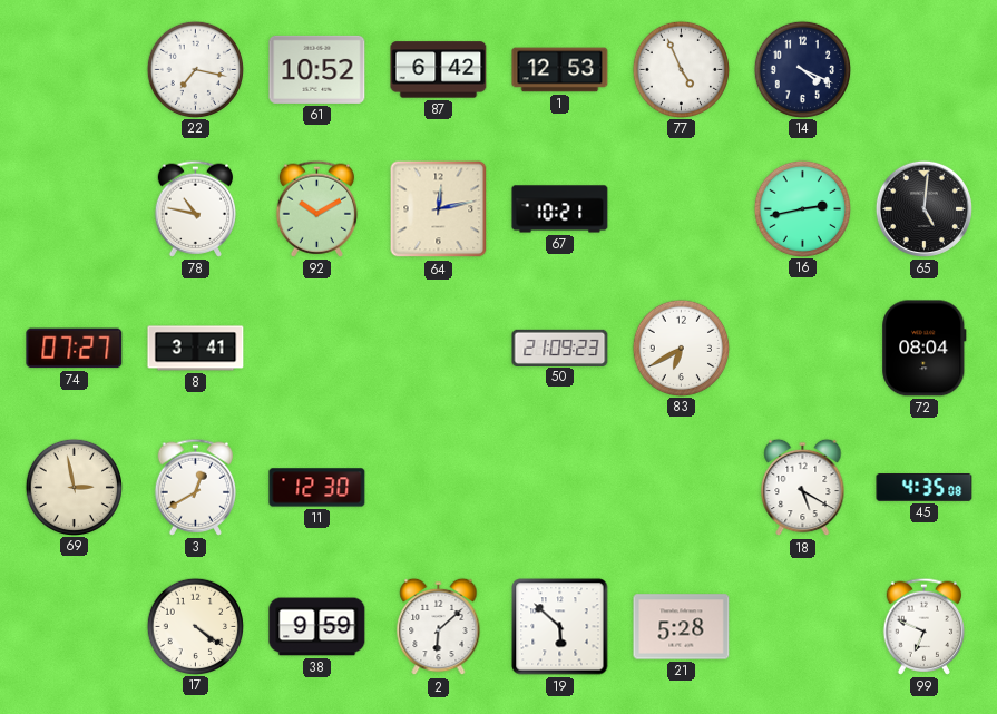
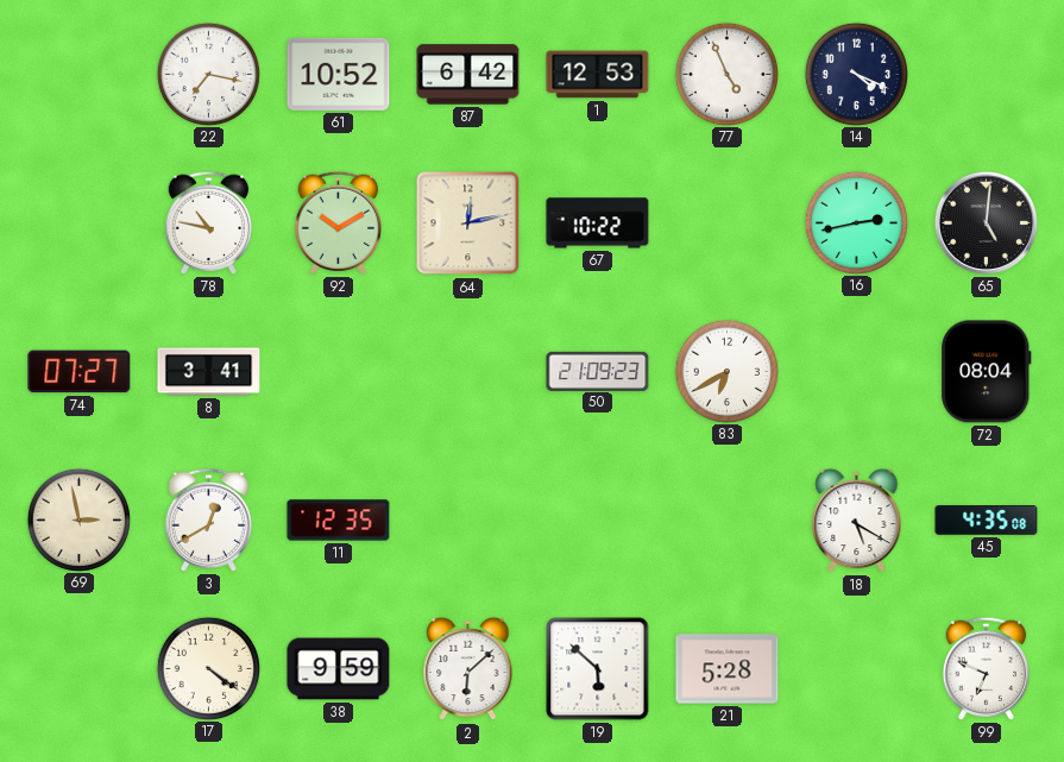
67: 10:21 -> 10:22
11: 12:30 -> 12:35
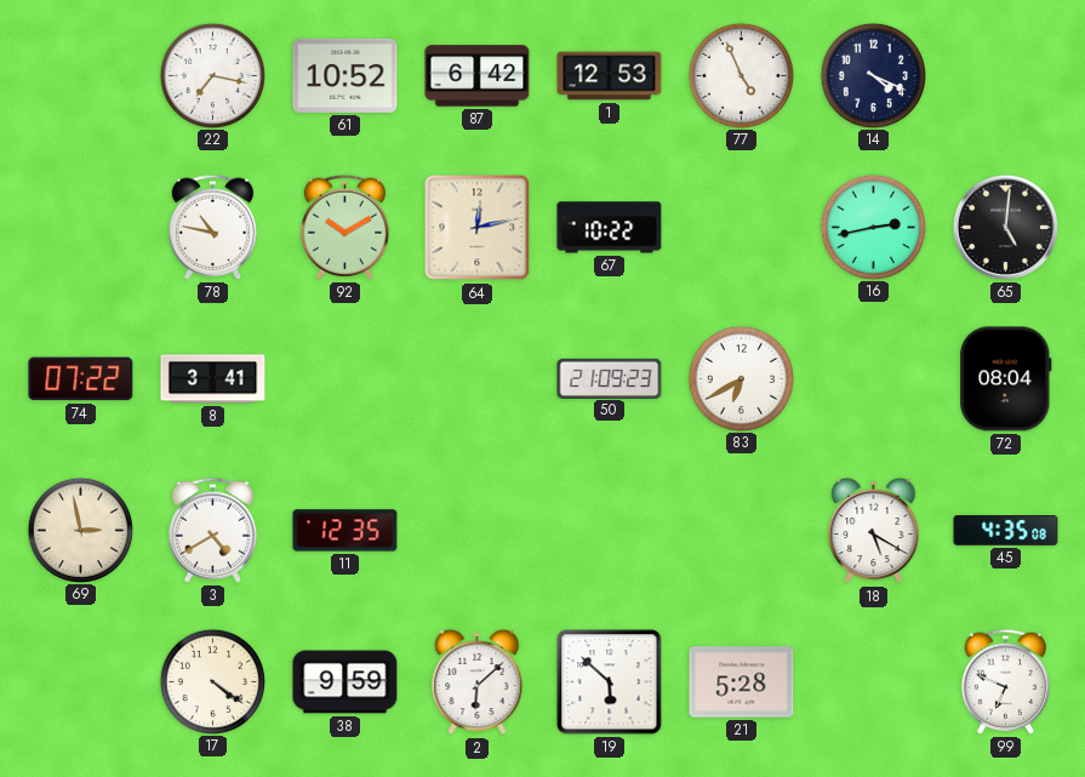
74: 07:27 -> 07:22
3: 12:40 -> 4:40
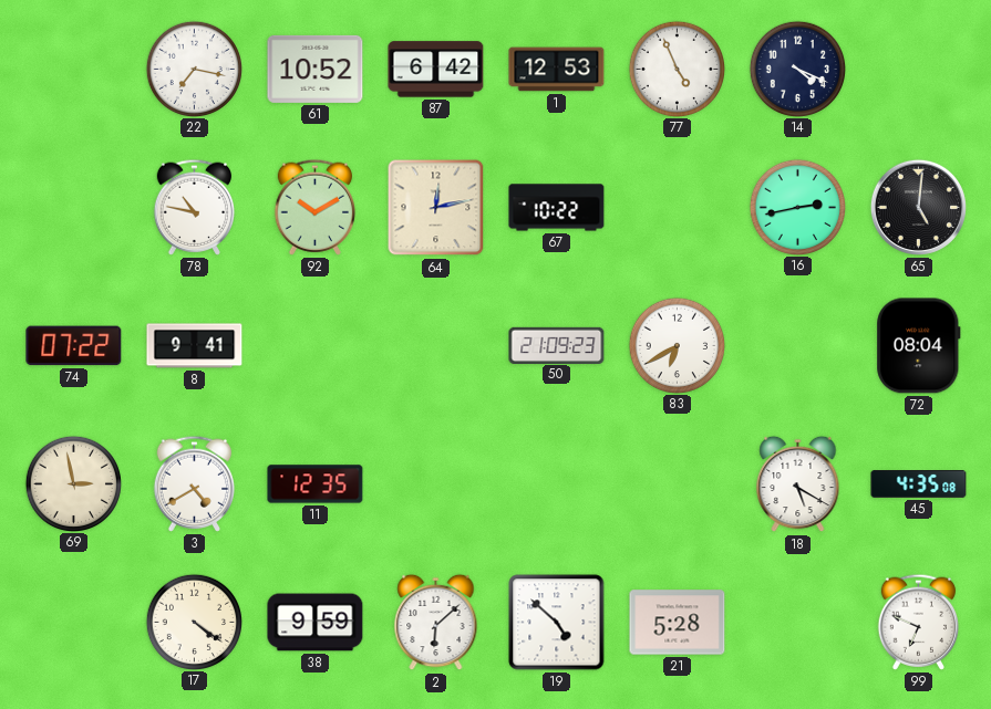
8: 3:41 -> 9:41
19: 5:52 -> 4:52
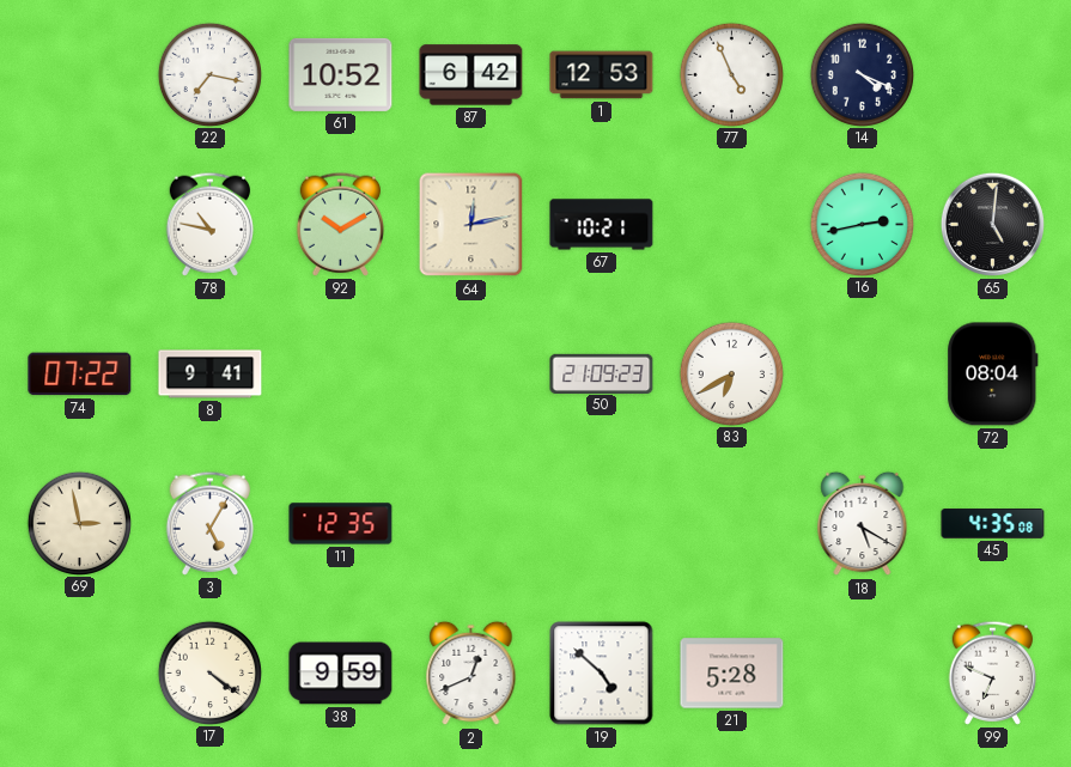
67: 10:22 -> 10:21
3: 4:40 -> 5:05
2: 6:08 -> 12:41
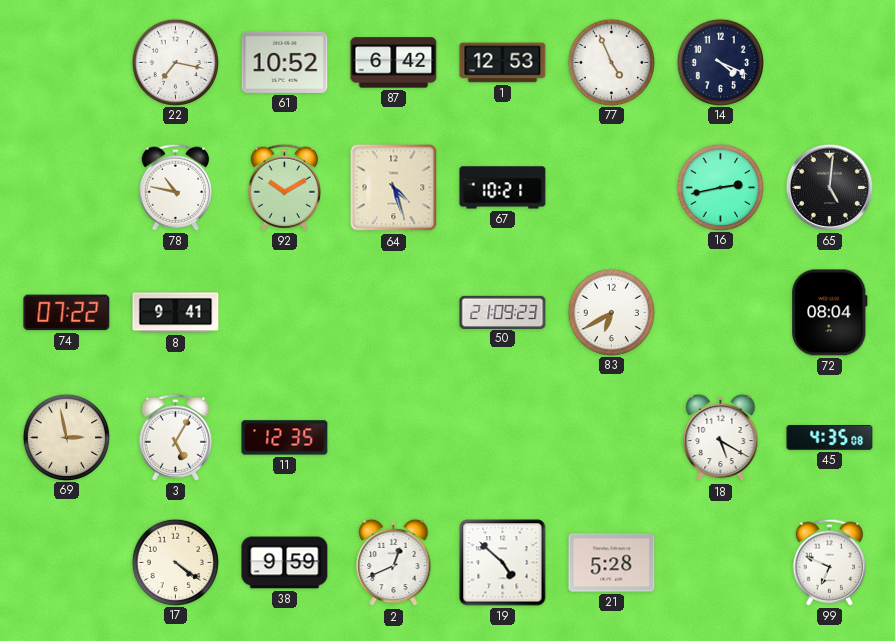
64: 12:13 -> 4:27
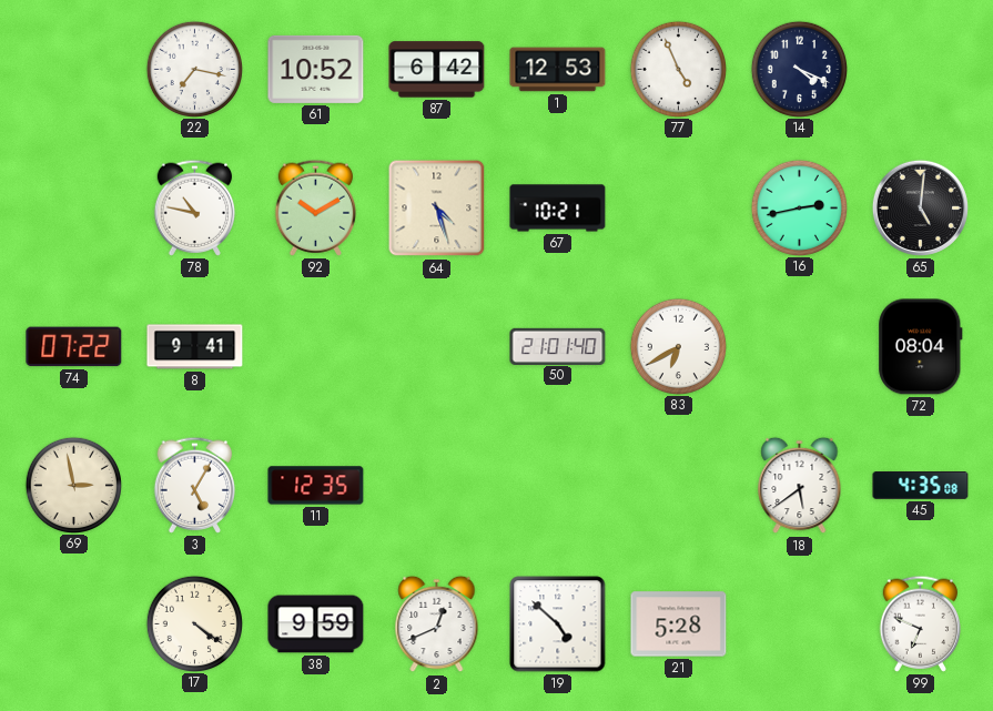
50: 21:09 -> 21:01
18: 5:20 -> 5:39
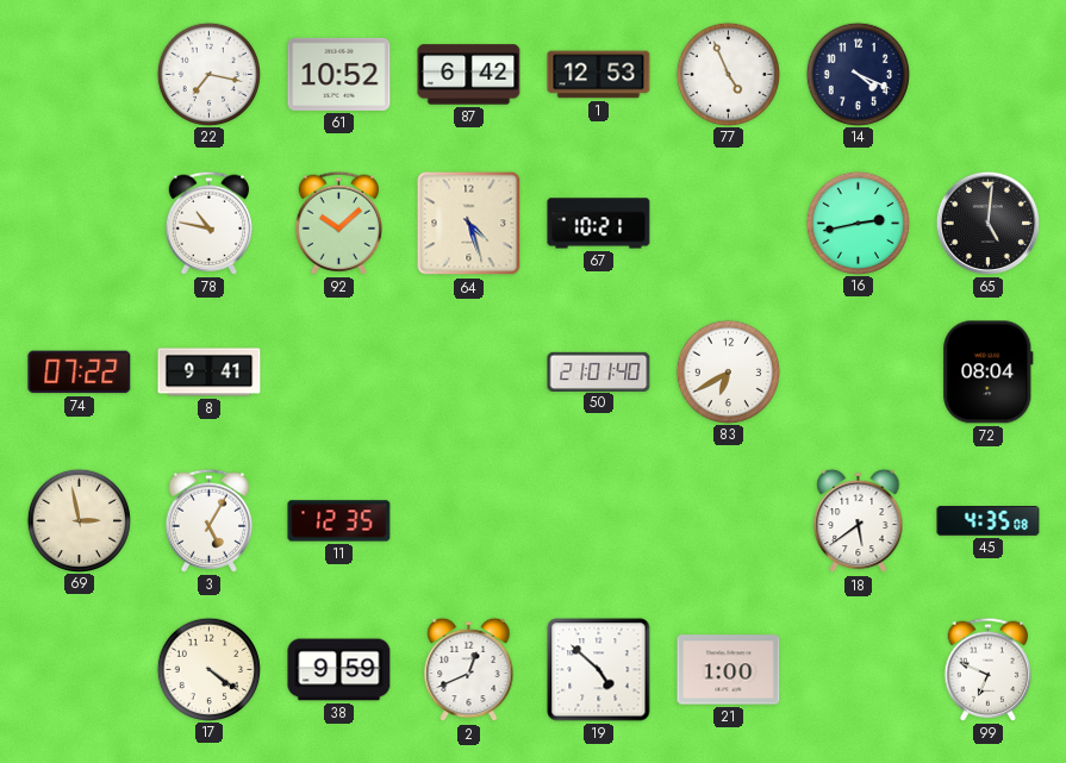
92: 10:10 -> 10:08
21: 5:28 -> 1:00
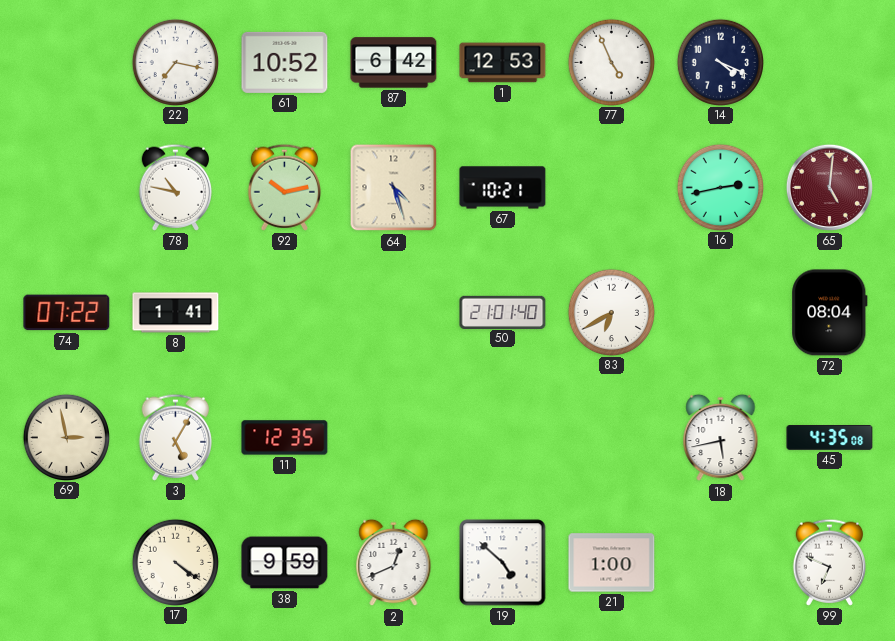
92: 10:08 -> 10:13
65 dial: black -> burgundy
8: 9:41 -> 1:41
18: 5:39 -> 5:43
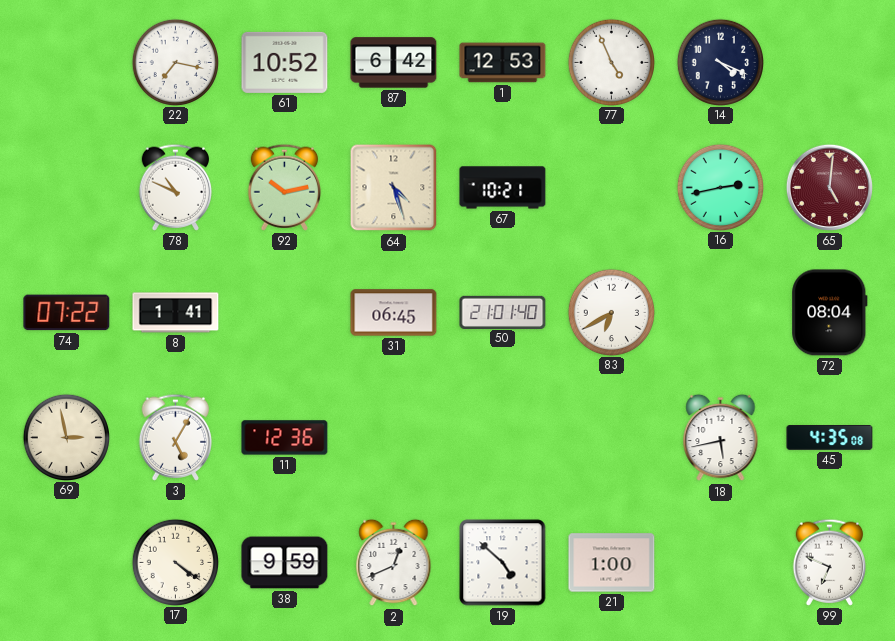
78: 10:47 -> 10:49
31: none -> 06:45
11: 12:35 -> 12:36
